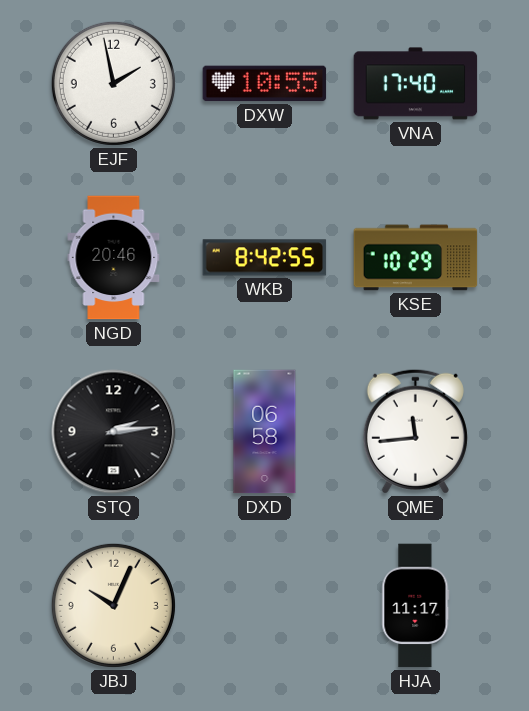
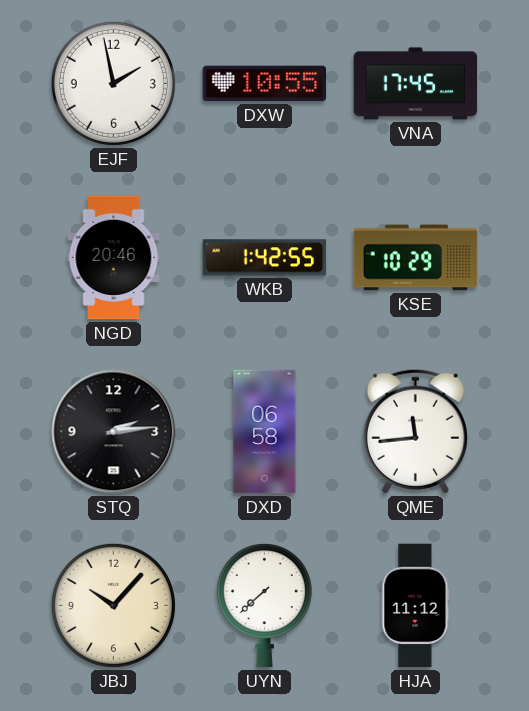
VNA: 17:40 -> 17:45
WKB: 8:42 -> 1:42
JBJ: 10:04 -> 10:07
UYN: none -> 7:38
HJA: 11:17 -> 11:12
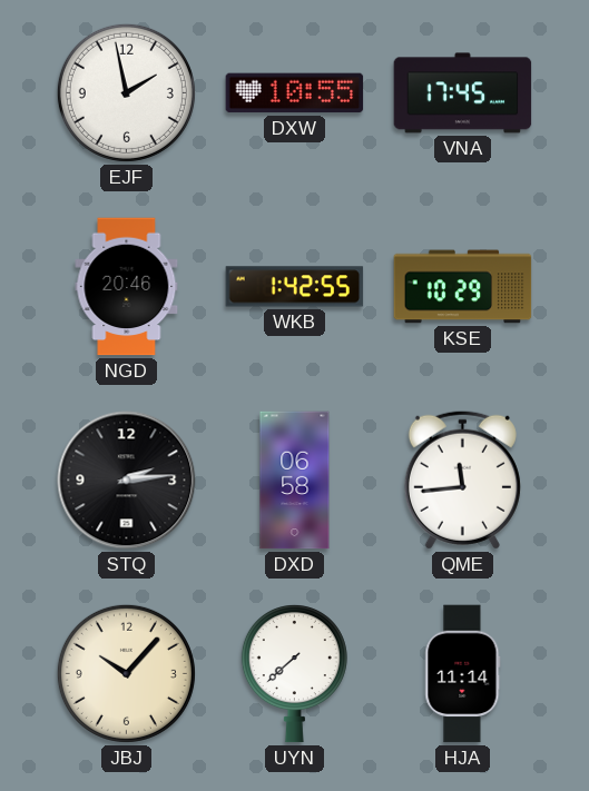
HJA: 11:12 -> 11:14
